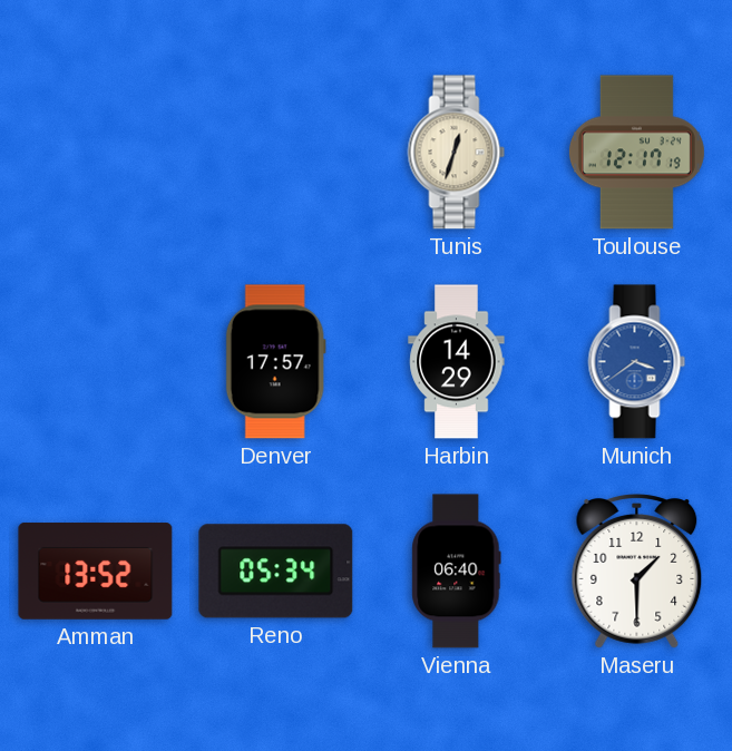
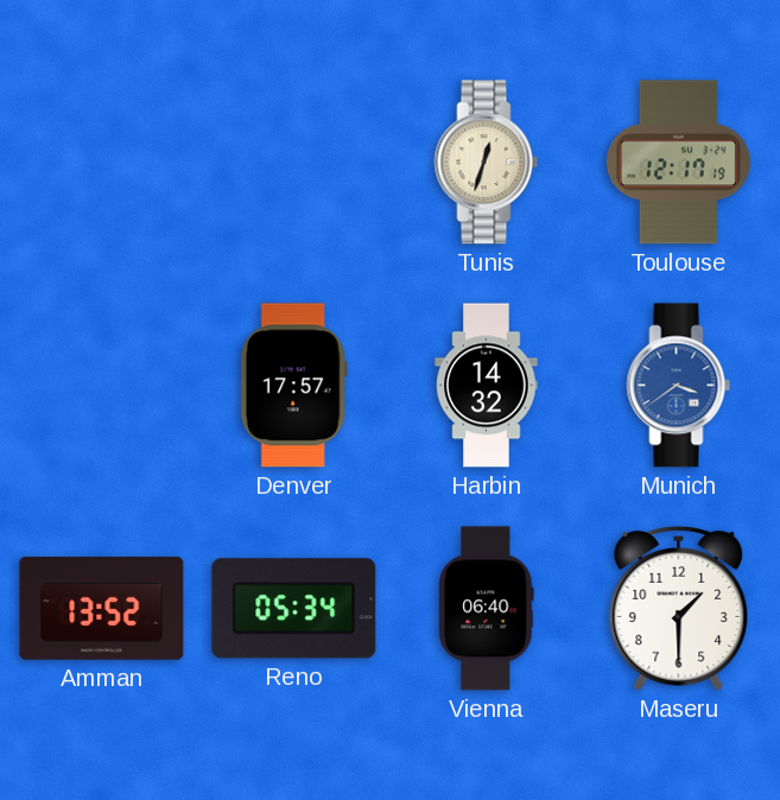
Harbin: 14:29 -> 14:32
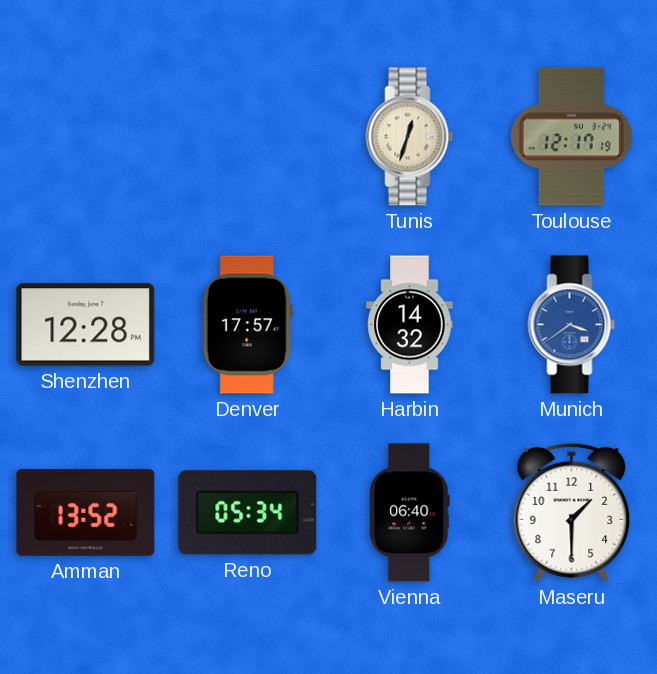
Shenzhen: none -> 12:28
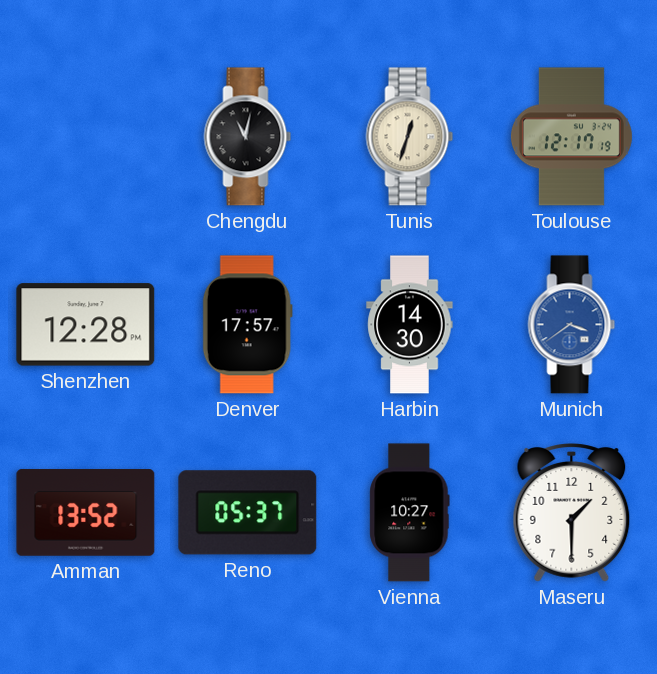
Chengdu: none -> 11:02
Harbin: 14:32 -> 14:30
Reno: 05:34 -> 05:37
Vienna: 06:40 -> 10:27
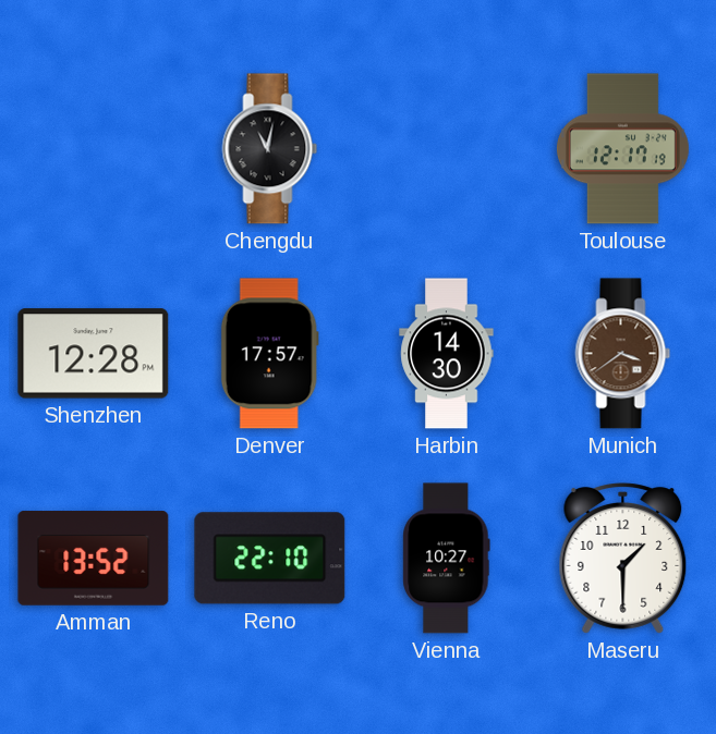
Tunis: 12:33 -> none
Munich dial: blue -> brown
Reno: 05:37 -> 22:10
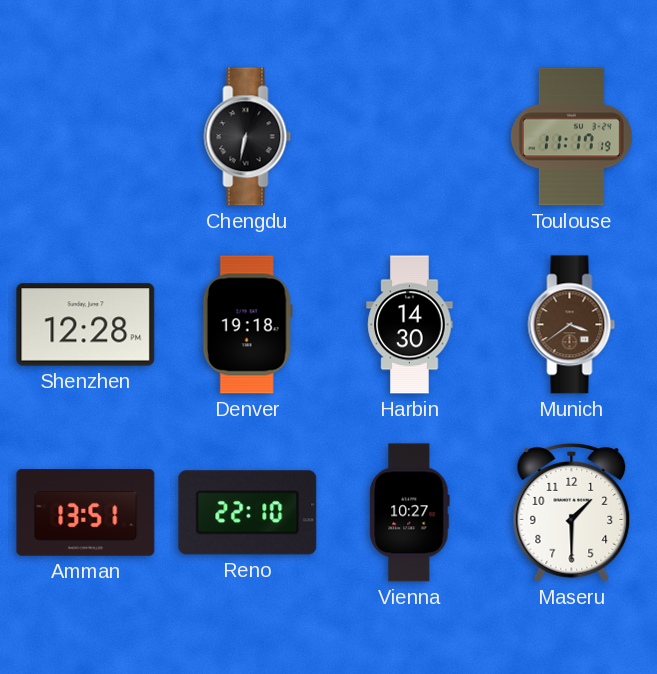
Chengdu: 11:02 -> 6:32
Toulouse: 12:17 -> 11:17
Denver: 17:57 -> 19:18
Amman: 13:52 -> 13:51
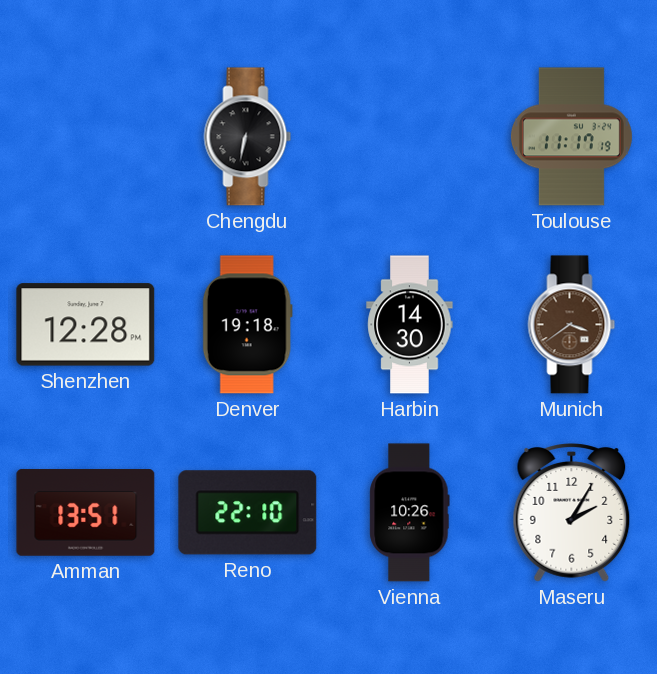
Vienna: 10:27 -> 10:26
Maseru: 1:30 -> 2:05
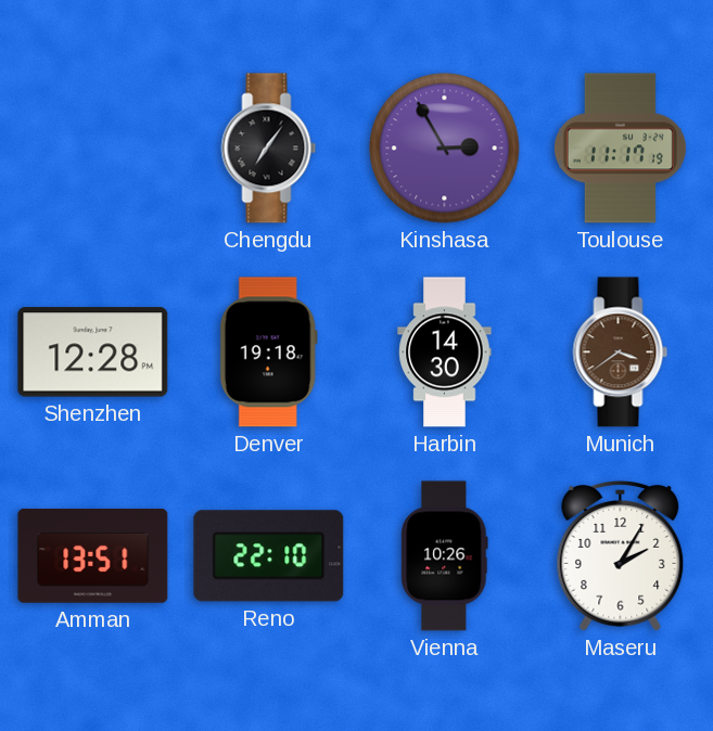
Chengdu: 6:32 -> 7:06
Kinshasa: none -> 2:55
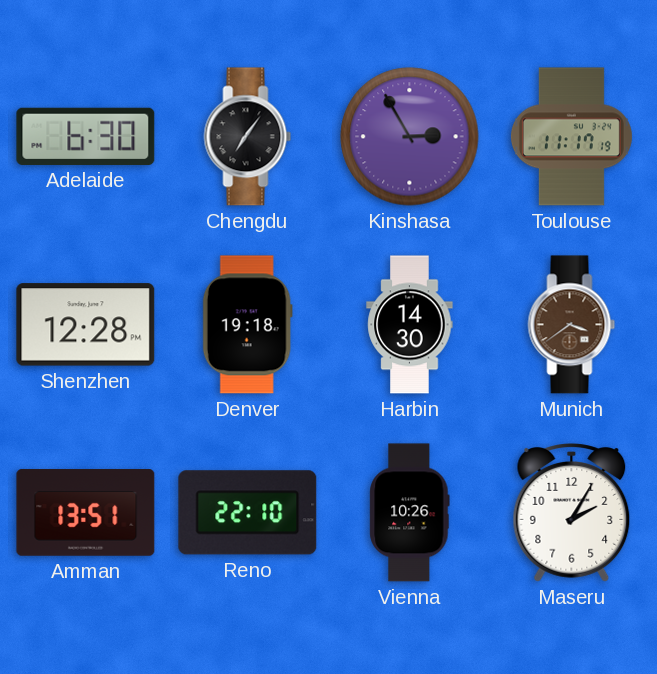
Adelaide: none -> 6:30
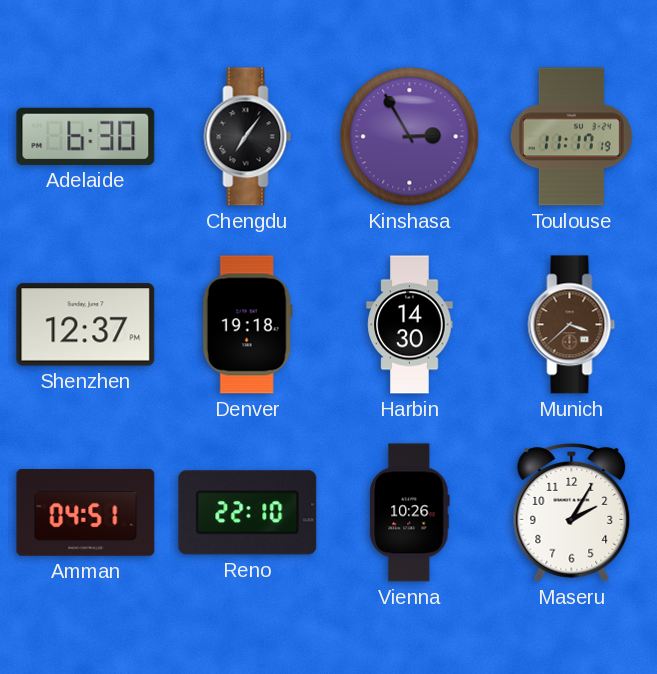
Shenzhen: 12:28 -> 12:37
Munich: 3:39 -> 3:38
Amman: 13:51 -> 04:51
